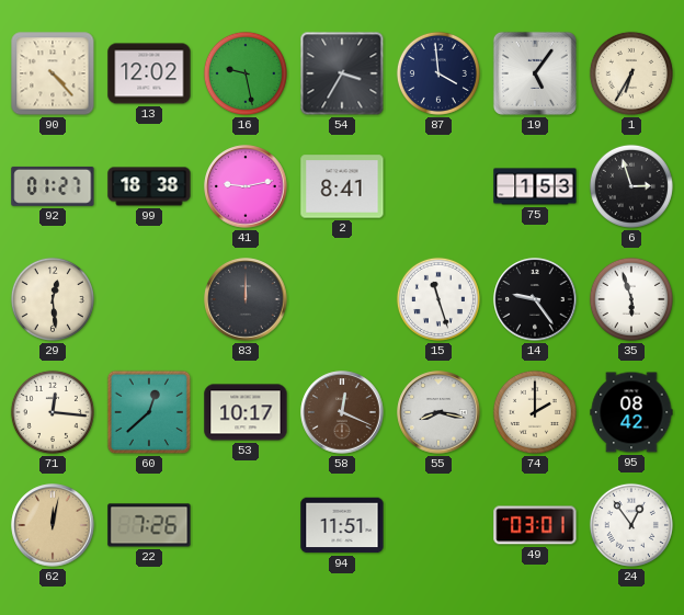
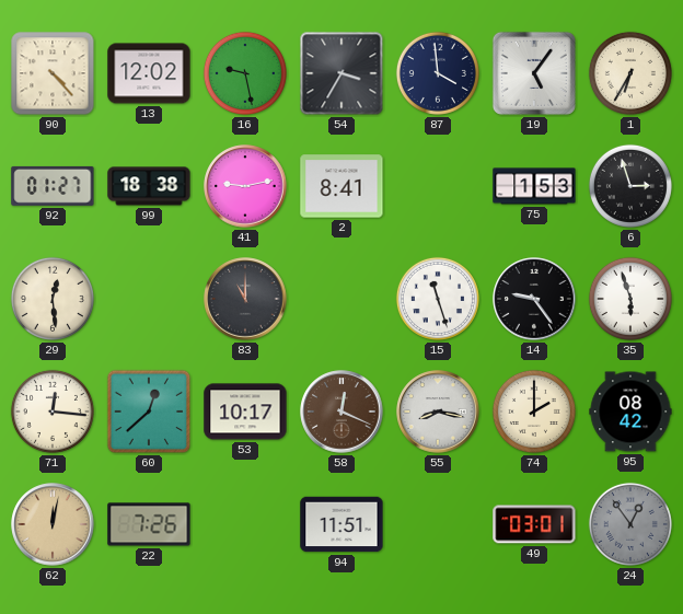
83: 12:00 -> 11:00
24 dial: white -> grey
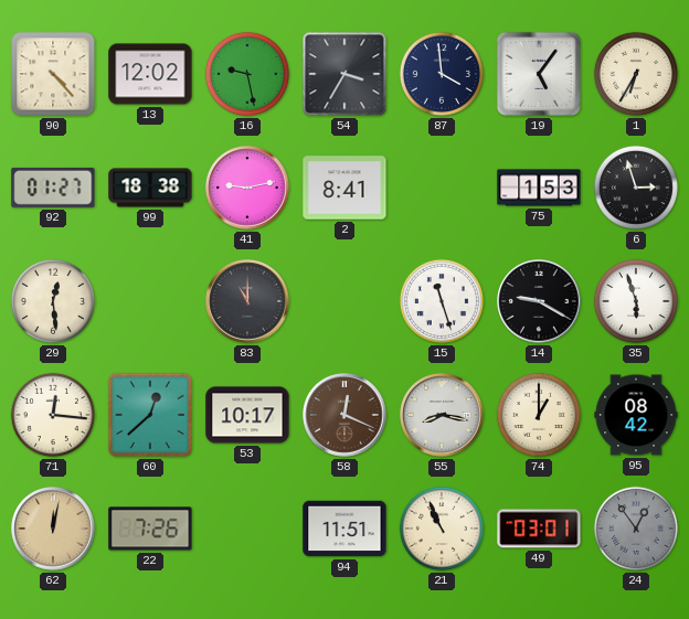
14: 9:24 -> 9:20
74: 2:00 -> 1:00
21: none -> 10:56
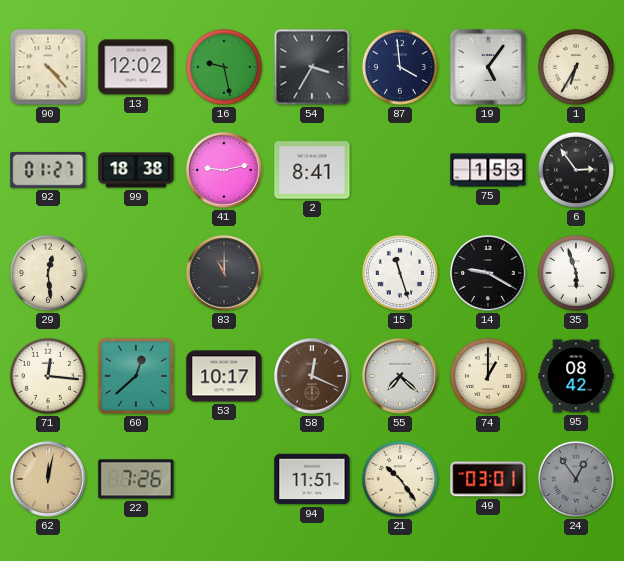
6: 2:57 -> 2:54
55: 8:17 -> 7:22
21: 10:56 -> 10:24
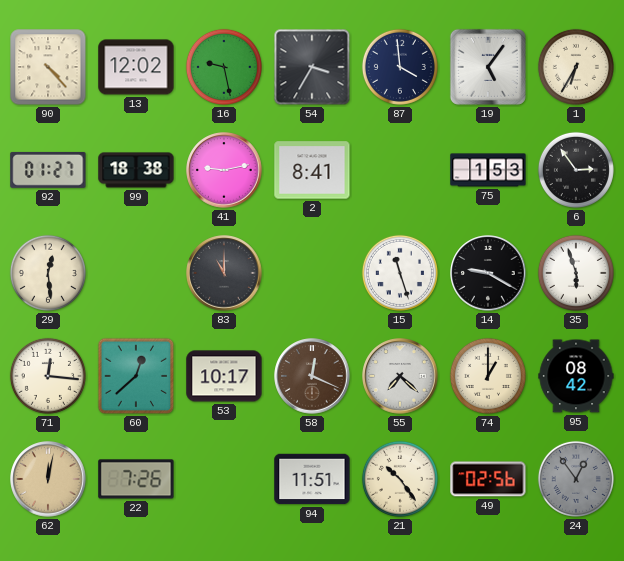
49: 03:01 -> 02:56
